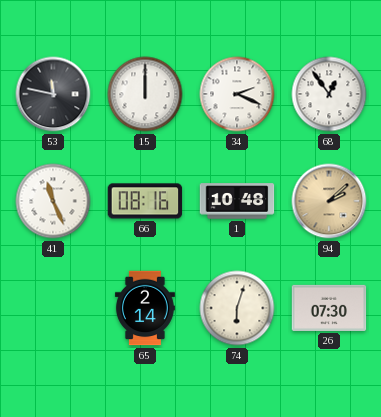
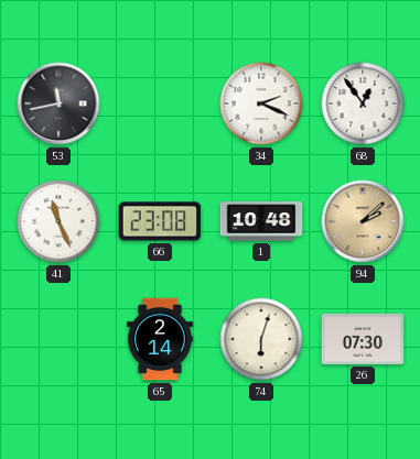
53: 11:47 -> 11:43
15: 12:00 -> none
66: 08:16 -> 23:08
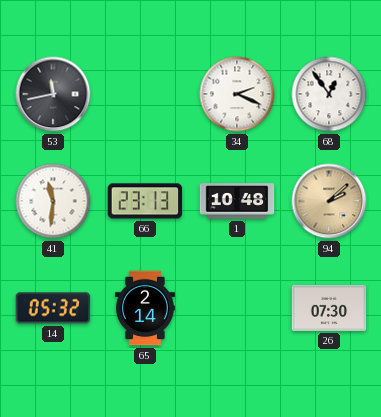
41: 11:26 -> 11:31
66: 23:08 -> 23:13
14: none -> 05:32
74: 6:03 -> none
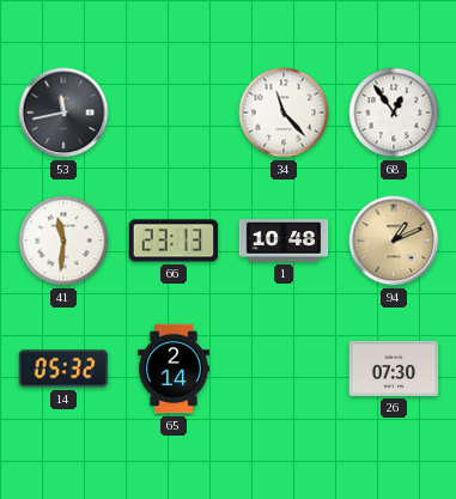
34: 2:19 -> 11:23
94: 2:08 -> 1:11
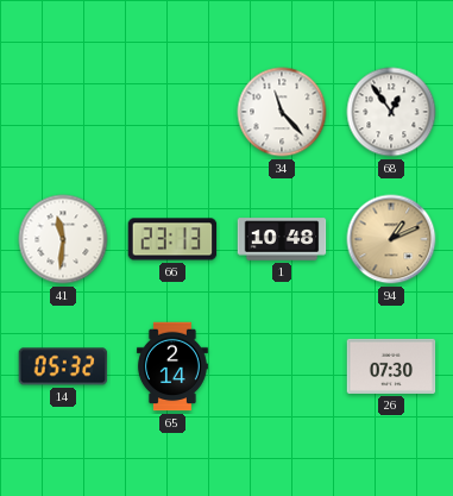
53: 11:43 -> none
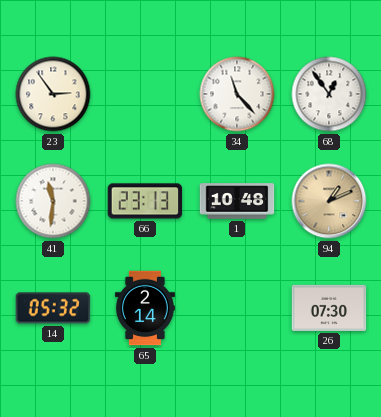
23: none -> 2:54
